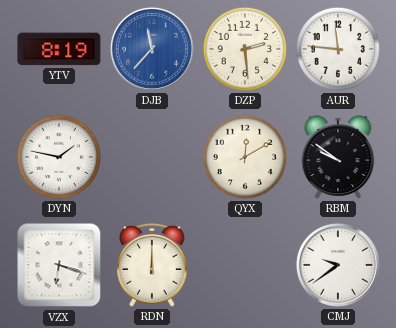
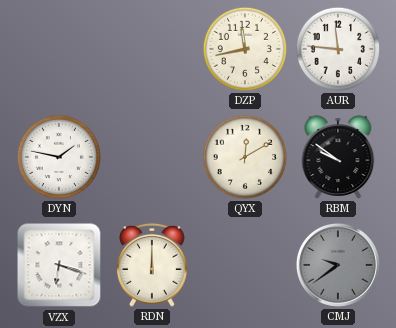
YTV: 8:19 -> none
DJB: 11:37 -> none
DZP: 2:29 -> 11:43
CMJ dial: white -> grey
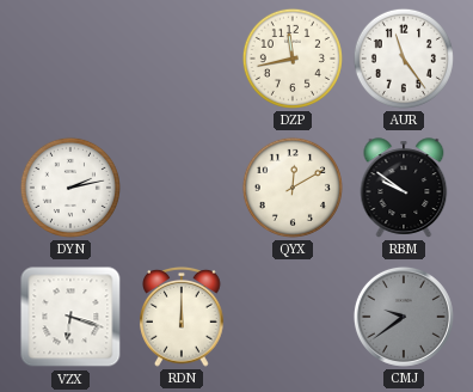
AUR: 11:46 -> 11:24
DYN: 1:47 -> 2:13
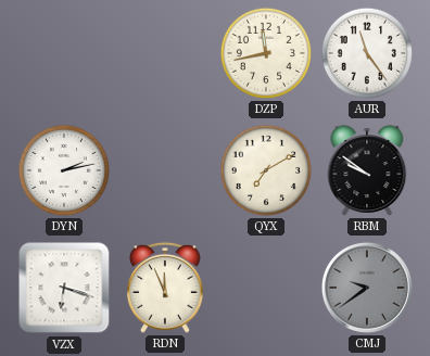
QYX: 12:10 -> 7:10
RDN: 12:00 -> 11:56
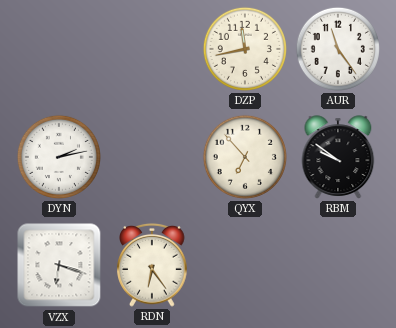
QYX: 7:10 -> 6:53
RDN: 11:56 -> 6:24
CMJ: 9:39 -> none
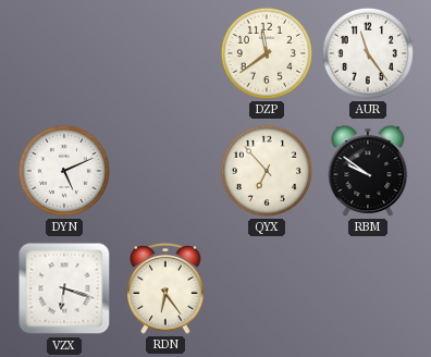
DZP: 11:43 -> 11:39
DYN: 2:13 -> 5:11
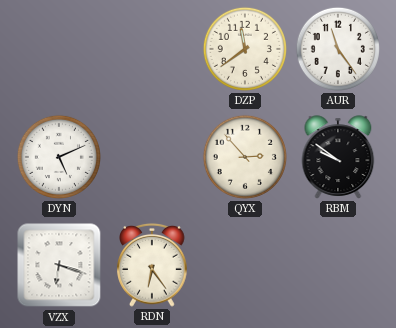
QYX: 6:53 -> 2:53
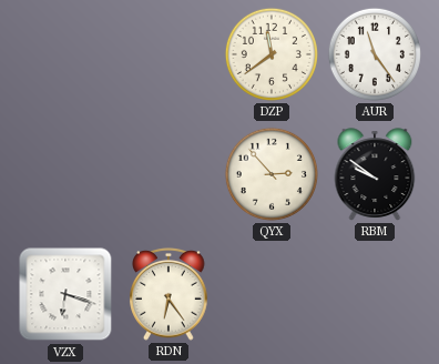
DYN: 5:11 -> none
